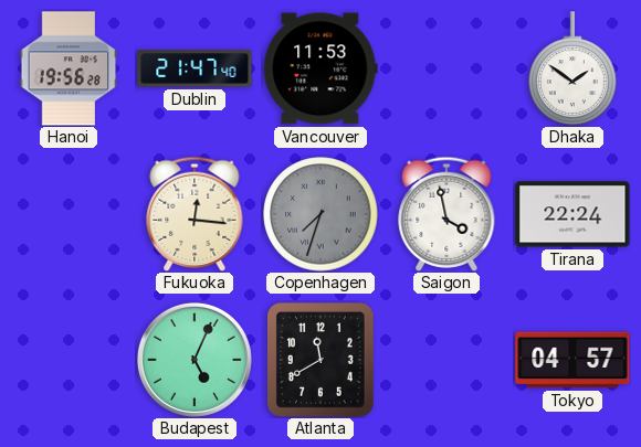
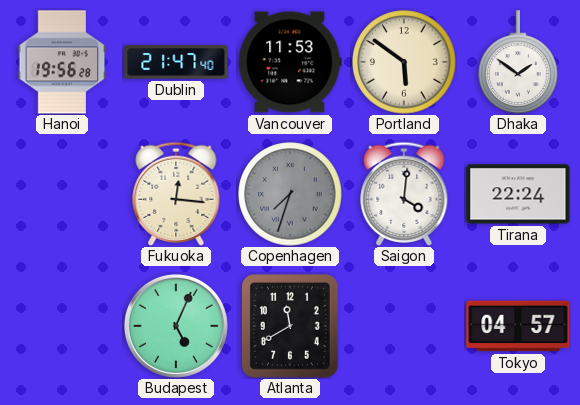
Portland: none -> 5:51
Saigon: 3:58 -> 4:01
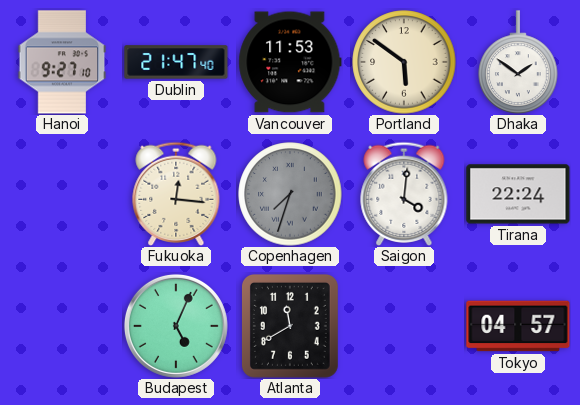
Hanoi: 19:56 -> 9:27
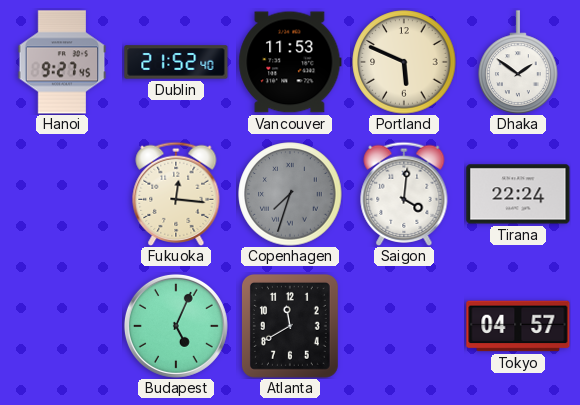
Hanoi: 9:27:10 -> 9:27:45
Dublin: 21:47 -> 21:52
Portland: 5:51 -> 5:49
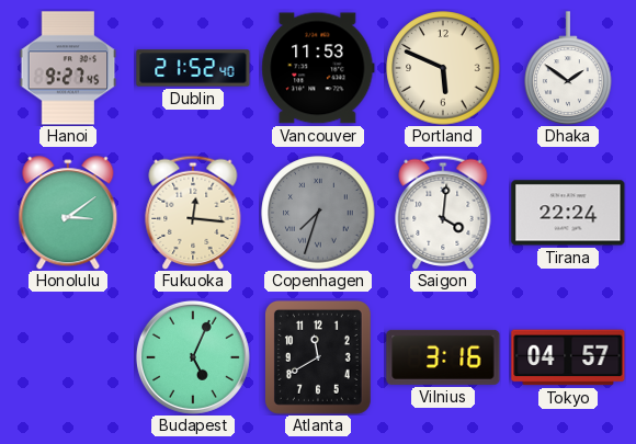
Honolulu: none -> 3:09
Vilnius: none -> 3:16
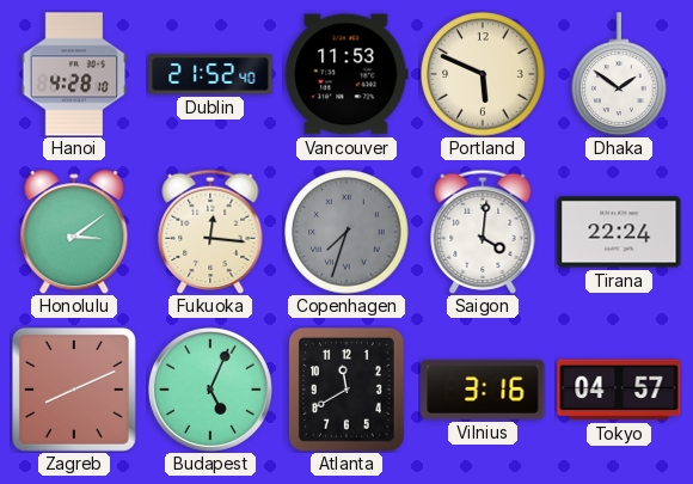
Hanoi: 9:27 -> 4:28
Zagreb: none -> 8:11
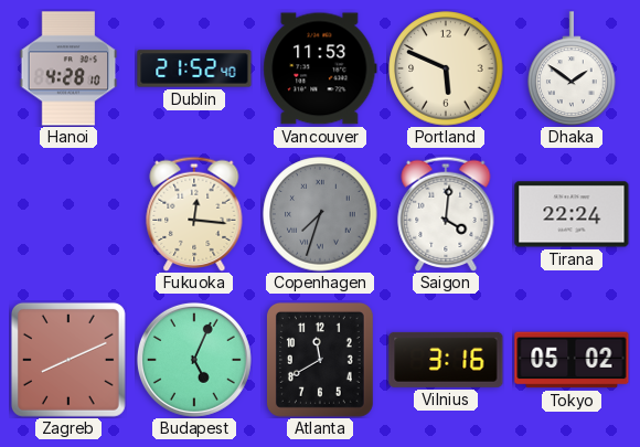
Honolulu: 3:09 -> none
Tokyo: 04:57 -> 05:02
